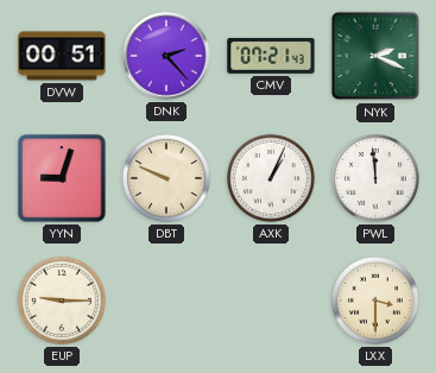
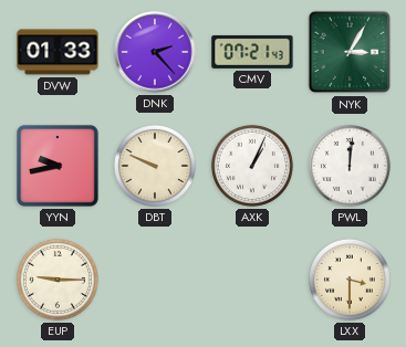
DVW: 00:51 -> 01:33
NYK: 2:19 -> 3:05
YYN: 9:03 -> 9:43
PWL: 11:59 -> 12:01
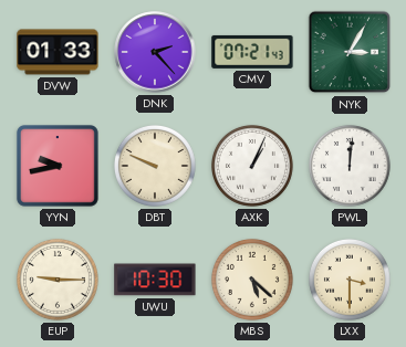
UWU: none -> 10:30
MBS: none -> 5:22
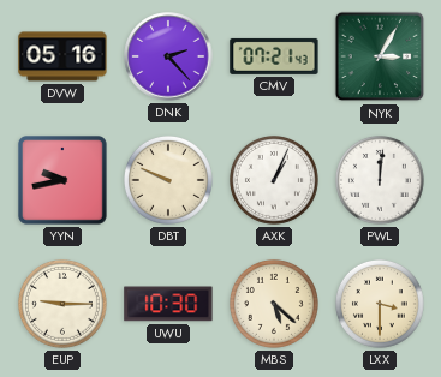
DVW: 01:33 -> 05:16
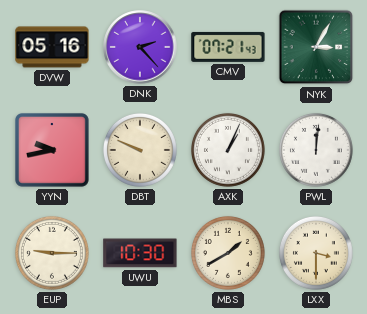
MBS: 5:22 -> 1:40
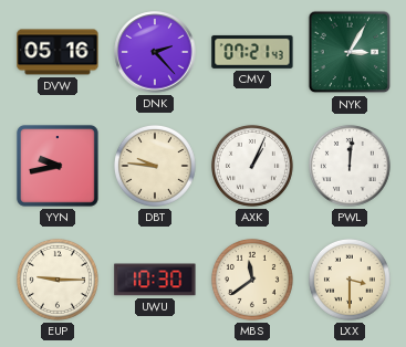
DBT: 9:49 -> 9:46
MBS: 1:40 -> 11:39
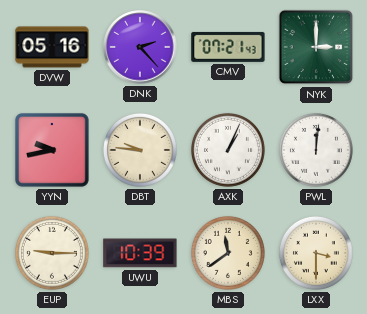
NYK: 3:05 -> 3:00
UWU: 10:30 -> 10:39
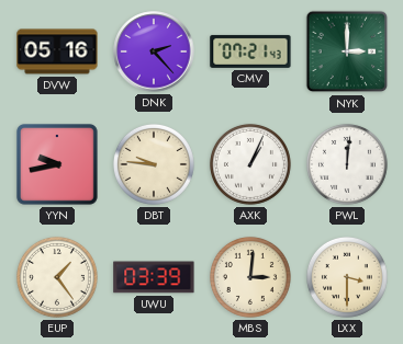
EUP: 9:15 -> 1:24
UWU: 10:39 -> 03:39
MBS: 11:39 -> 3:01
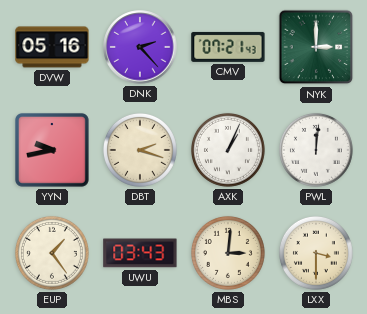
DBT: 9:46 -> 2:18
UWU: 03:39 -> 03:43
